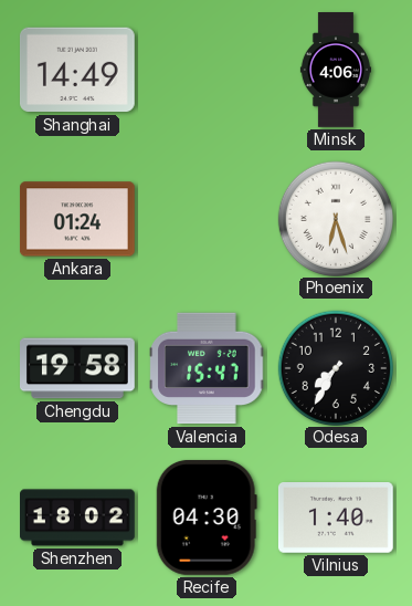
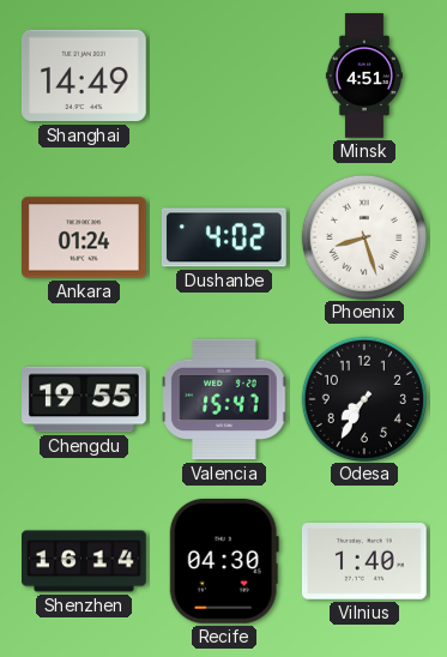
Minsk: 4:06 -> 4:51
Dushanbe: none -> 4:02
Phoenix: 6:27 -> 8:27
Chengdu: 19:58 -> 19:55
Shenzhen: 18:02 -> 16:14
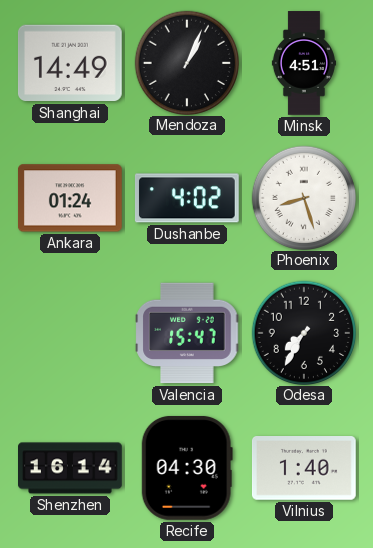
Mendoza: none -> 1:04
Chengdu: 19:55 -> none
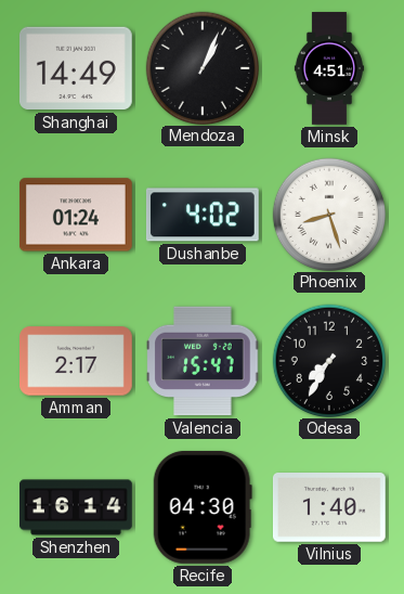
Amman: none -> 2:17
